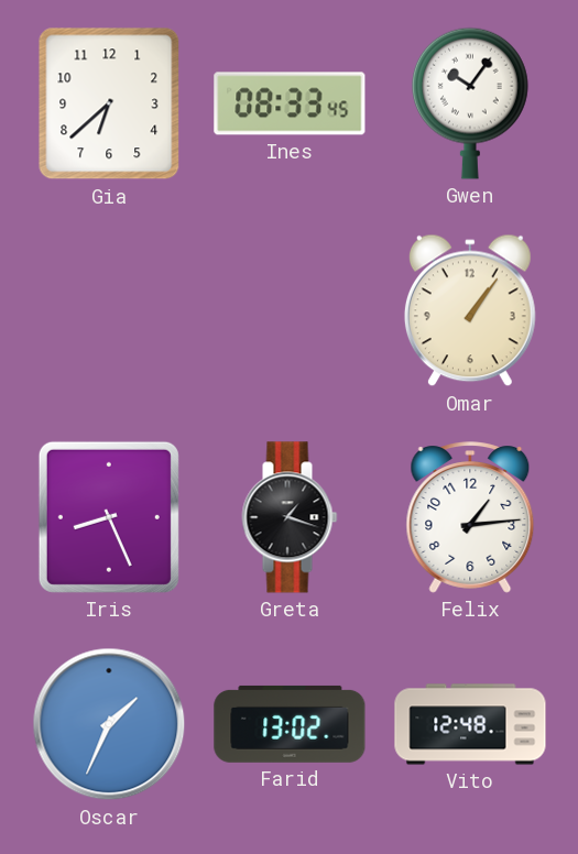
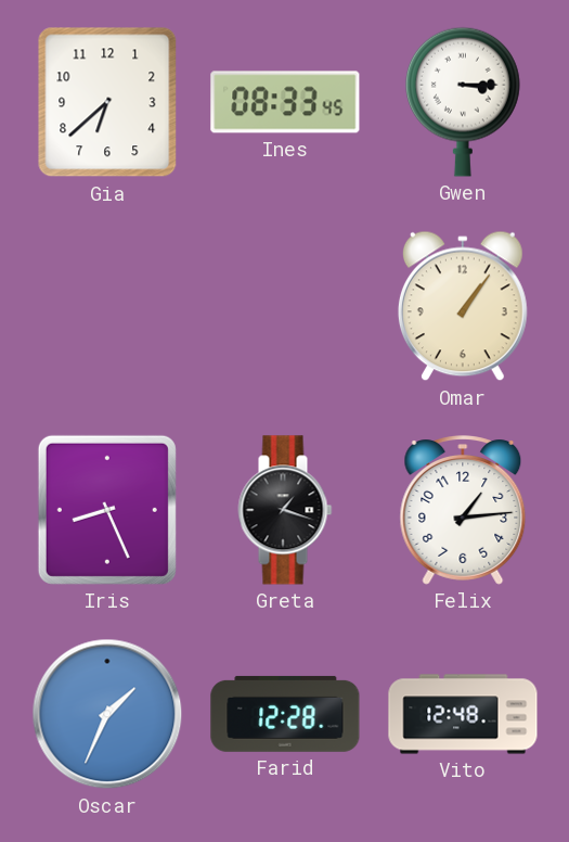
Gwen: 10:06 -> 3:15
Farid: 13:02 -> 12:28
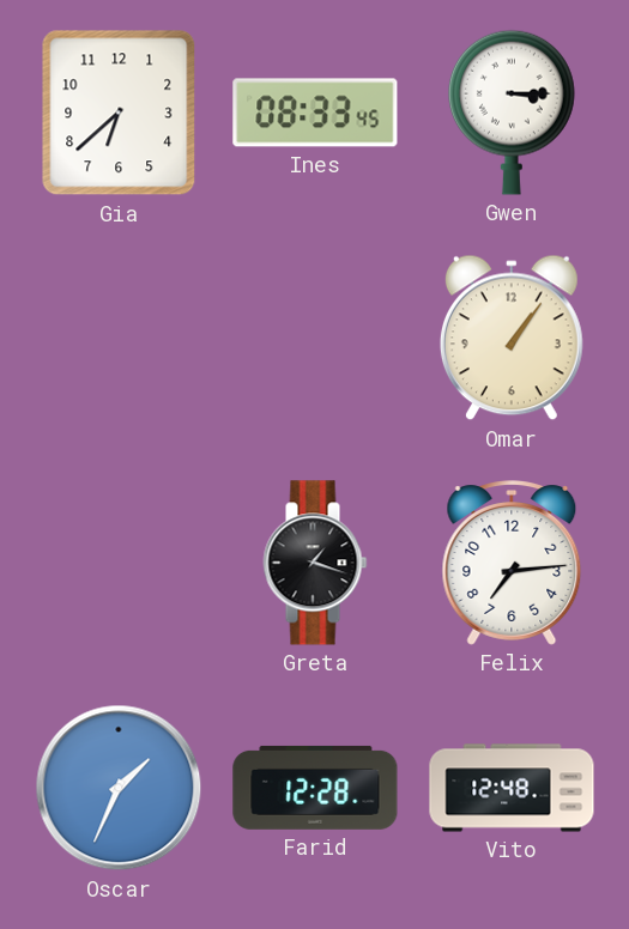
Iris: 8:26 -> none
Felix: 1:14 -> 7:14
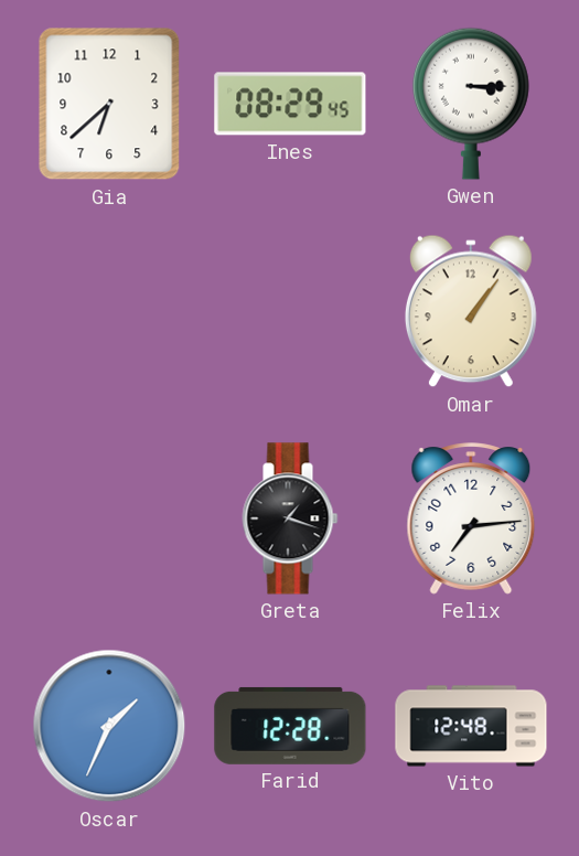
Ines: 08:33 -> 08:29
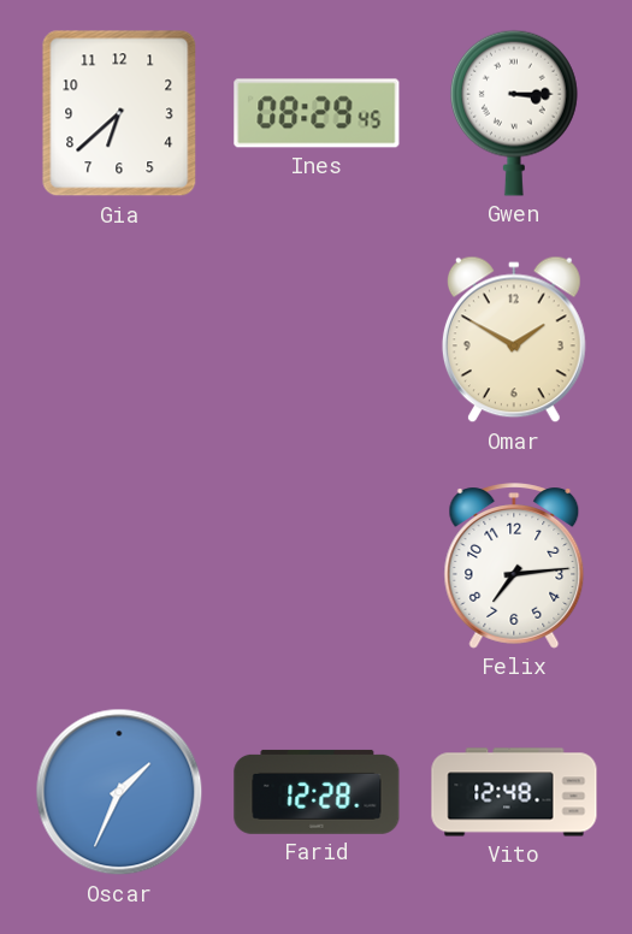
Omar: 1:06 -> 1:50
Greta: 1:18 -> none
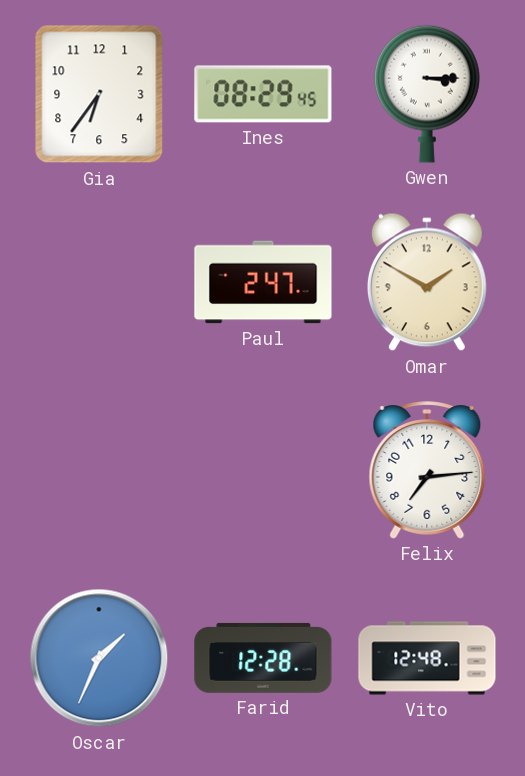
Gia: 6:38 -> 6:36
Paul: none -> 2:47
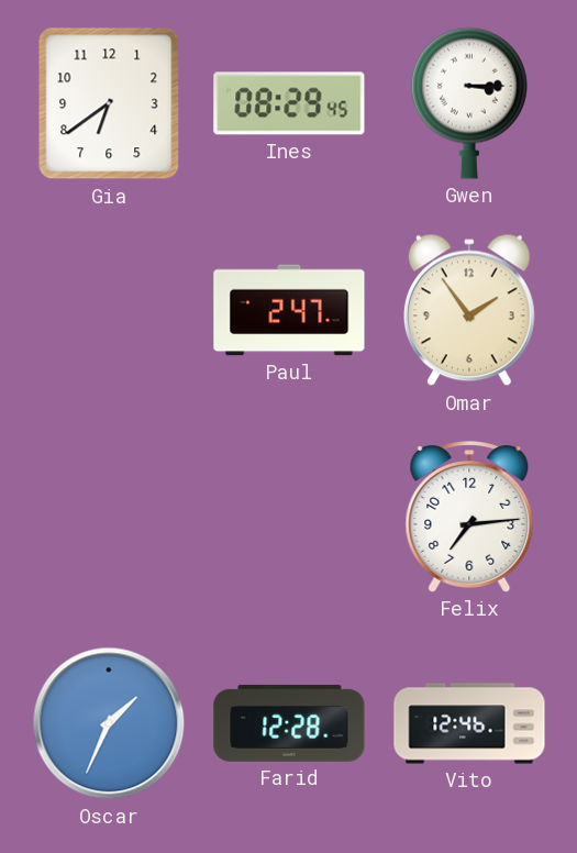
Gia: 6:36 -> 6:39
Omar: 1:50 -> 1:54
Vito: 12:48 -> 12:46
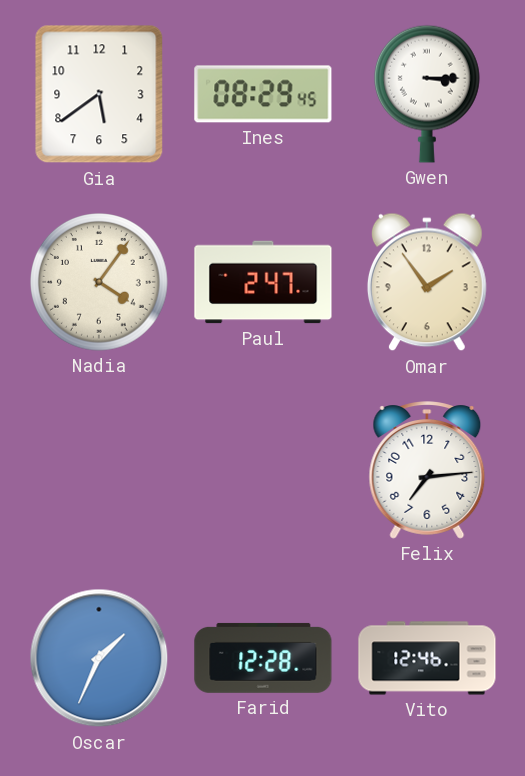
Gia: 6:39 -> 5:39
Nadia: none -> 4:06
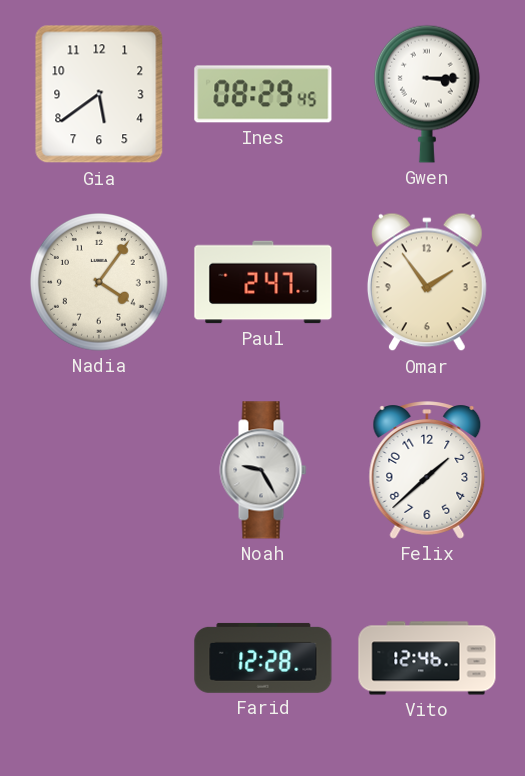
Noah: none -> 9:25
Felix: 7:14 -> 1:38
Oscar: 1:34 -> none
